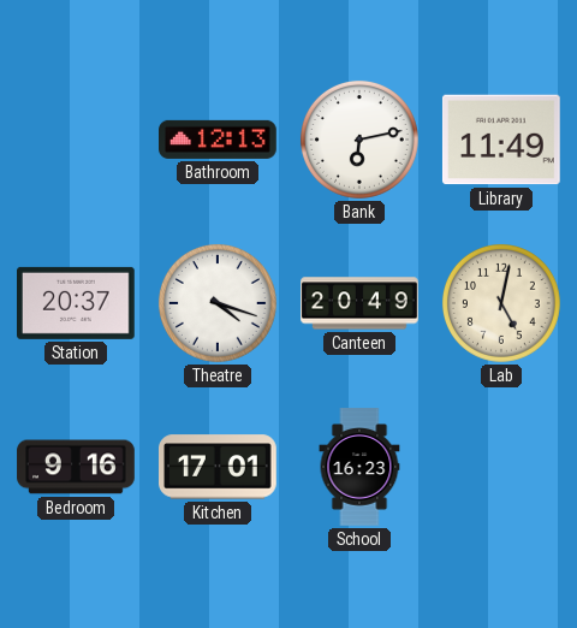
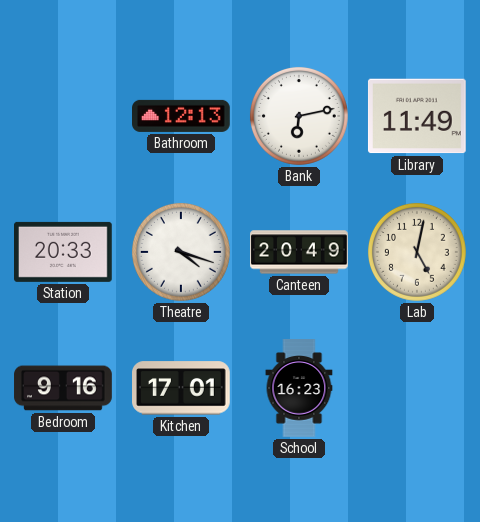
Station: 20:37 -> 20:33
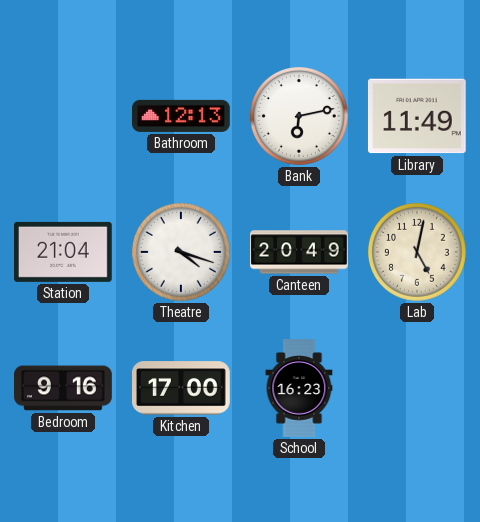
Station: 20:33 -> 21:04
Kitchen: 17:01 -> 17:00
